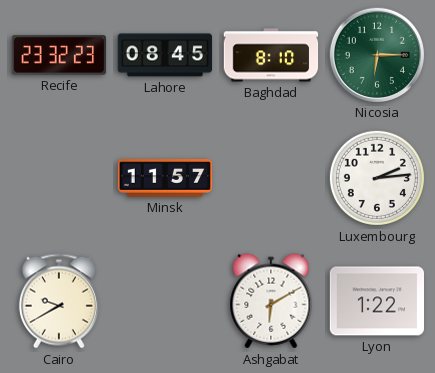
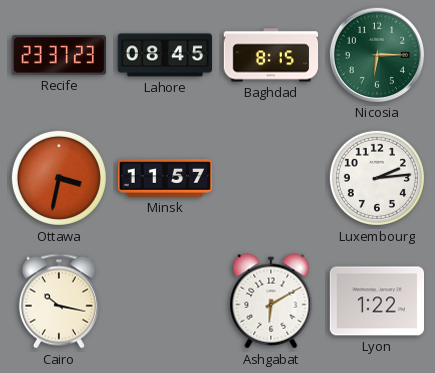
Recife: 23:32 -> 23:37
Baghdad: 8:10 -> 8:15
Ottawa: none -> 3:32
Cairo: 9:40 -> 10:17
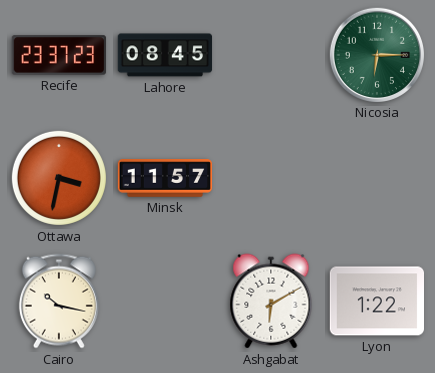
Baghdad: 8:15 -> none
Luxembourg: 2:14 -> none
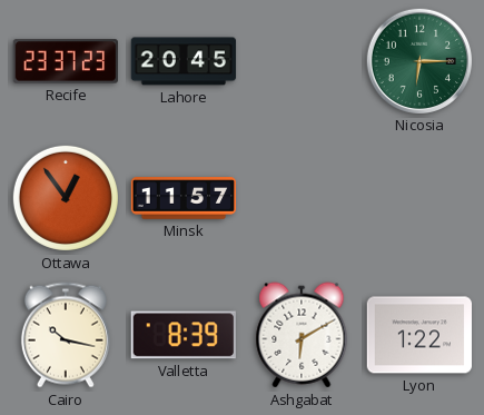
Lahore: 08:45 -> 20:45
Ottawa: 3:32 -> 12:54
Valletta: none -> 8:39
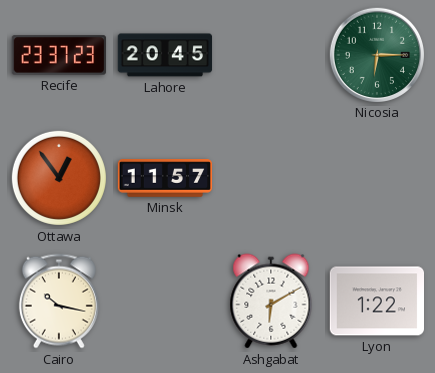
Valletta: 8:39 -> none
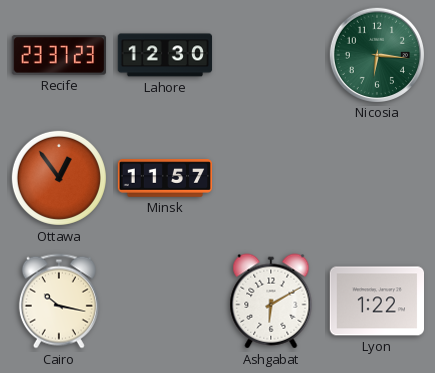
Lahore: 20:45 -> 12:30
Nicosia: 6:15 -> 6:16
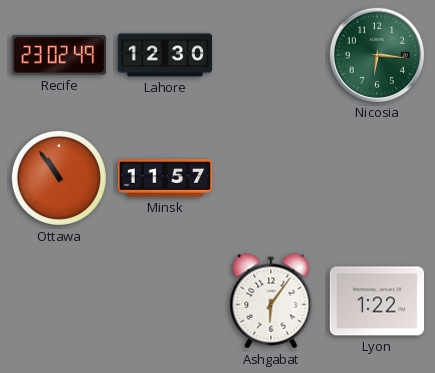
Recife: 23:37 -> 23:02
Ottawa: 12:54 -> 10:54
Cairo: 10:17 -> none
Ashgabat: 6:10 -> 6:06
